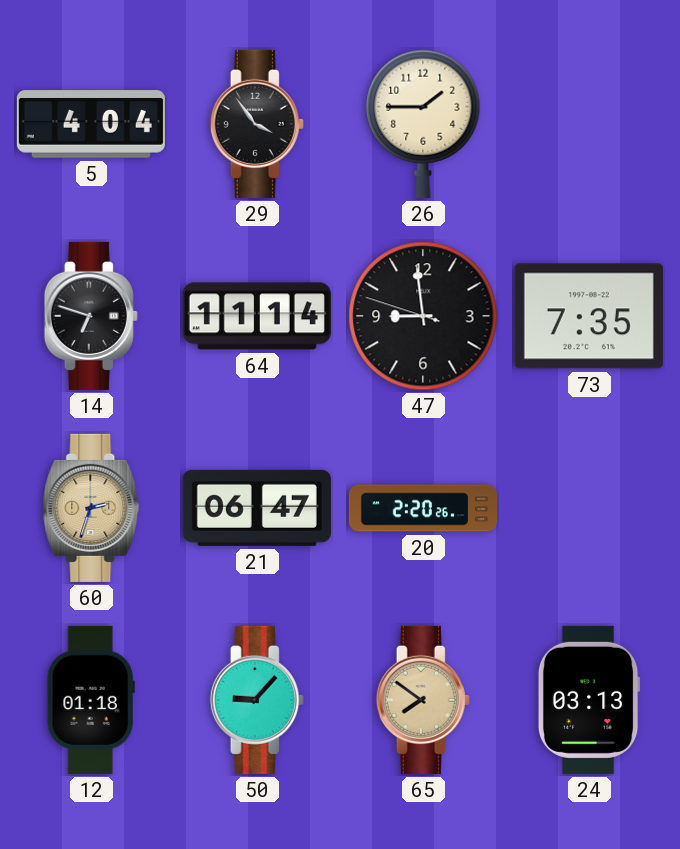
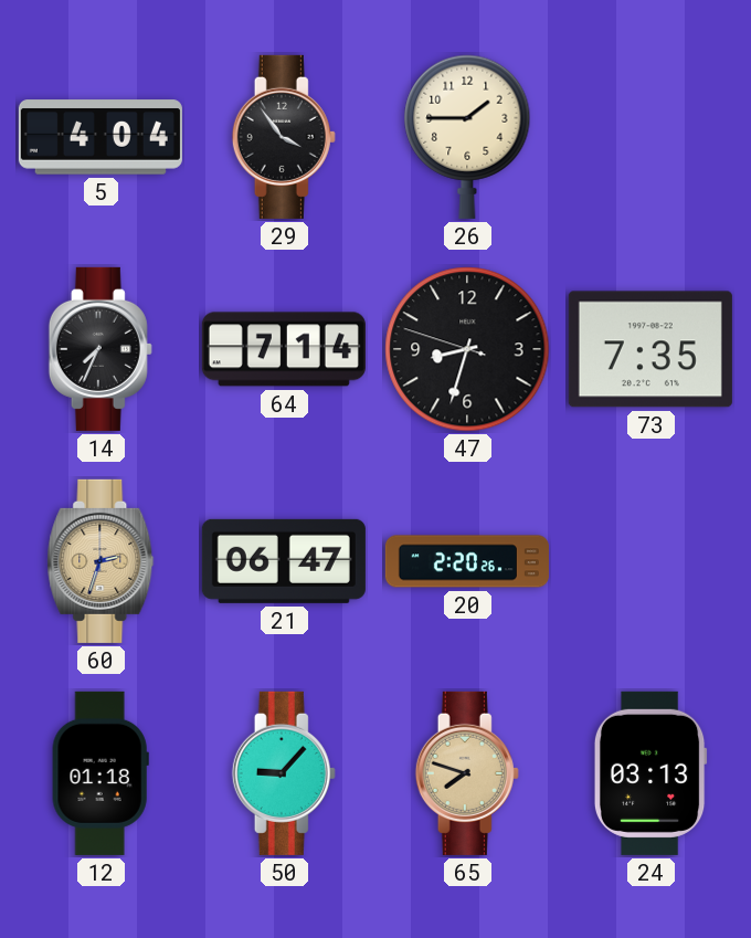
14: 6:48 -> 7:34
64: 11:14 -> 7:14
47: 8:58 -> 8:32
65: 7:51 -> 7:48
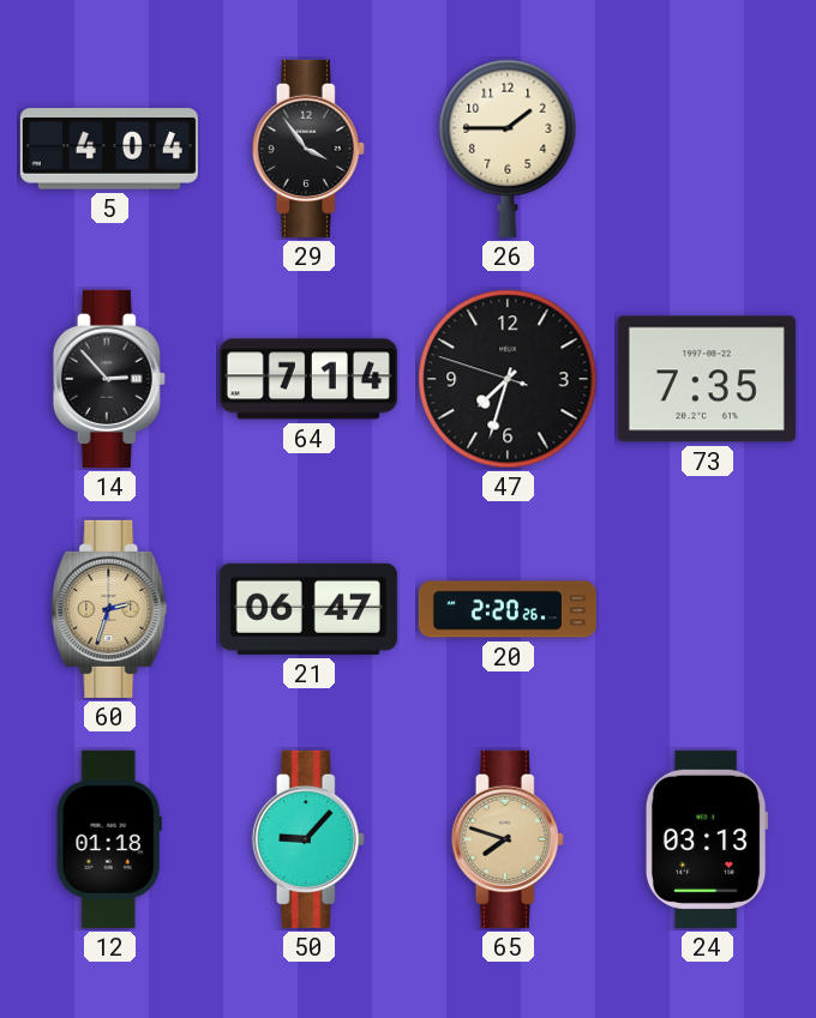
14: 7:34 -> 2:53
47: 8:32 -> 7:32
